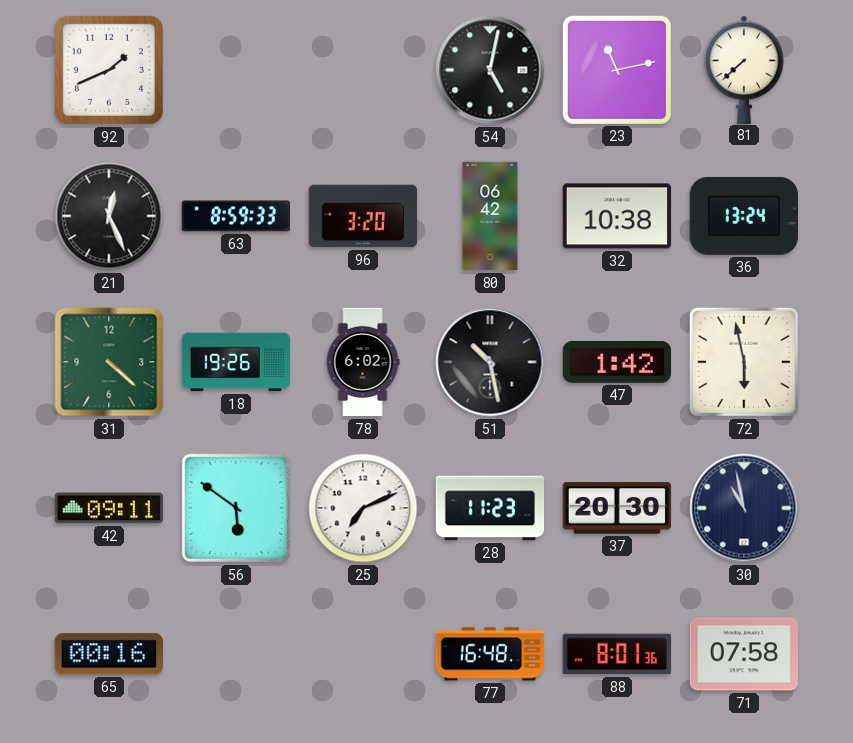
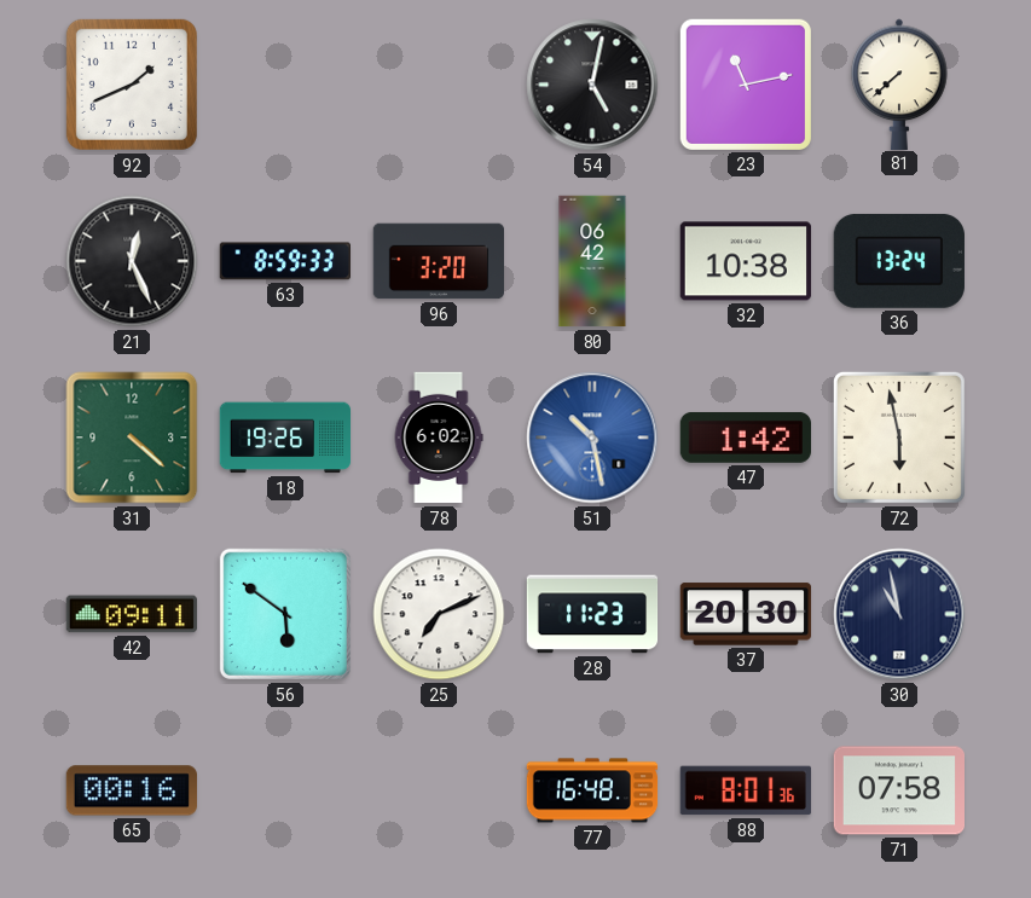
51 dial: black -> blue
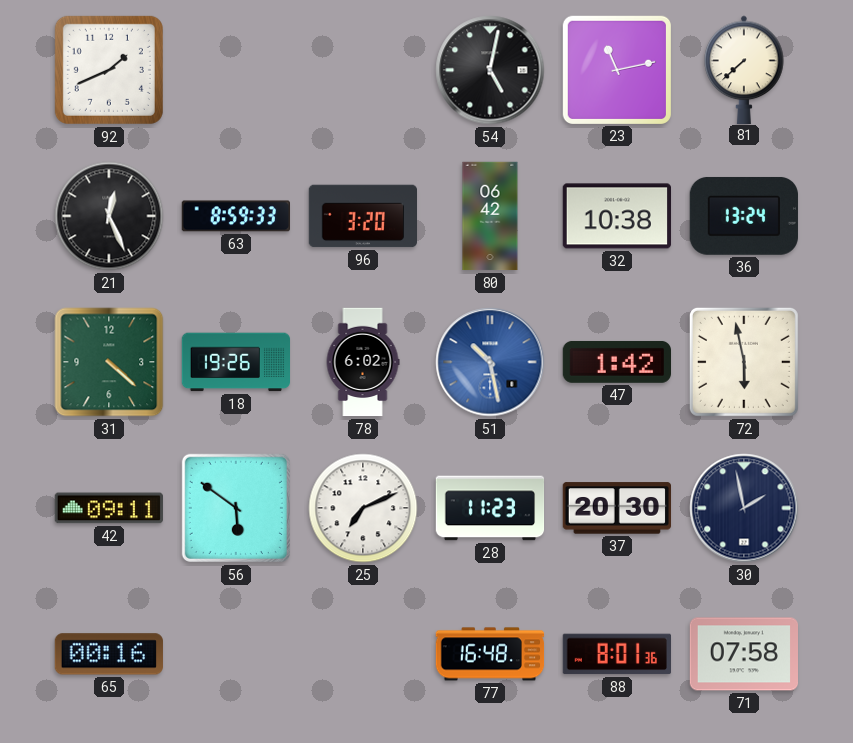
30: 10:58 -> 1:58
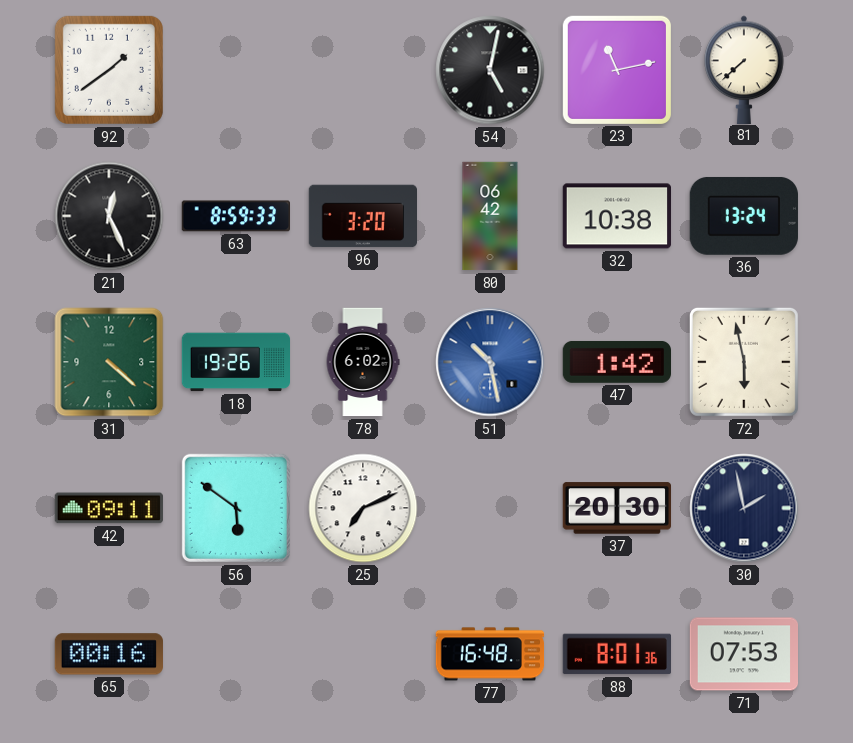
92: 1:41 -> 1:39
28: 11:23 -> none
71: 07:58 -> 07:53
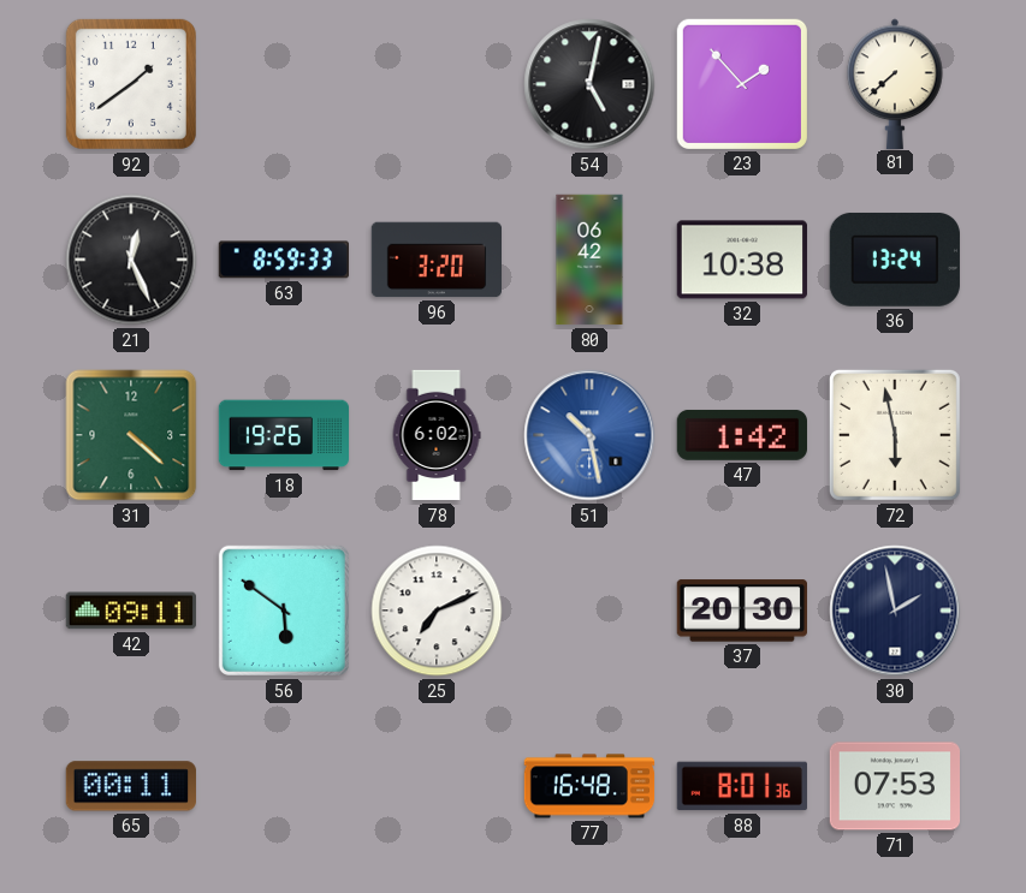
23: 11:13 -> 1:53
65: 00:16 -> 00:11
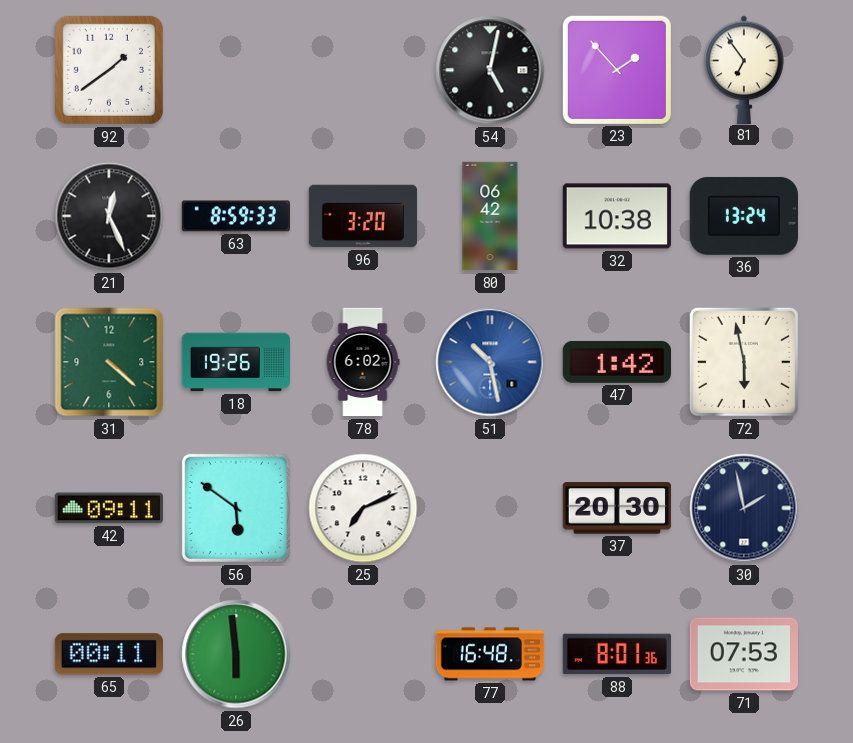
81: 7:38 -> 6:54
26: none -> 5:59
